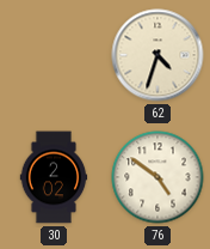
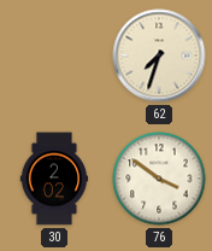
62: 4:33 -> 7:33
76: 4:51 -> 3:51
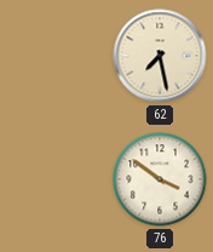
62: 7:33 -> 7:28
30: 2:02 -> none
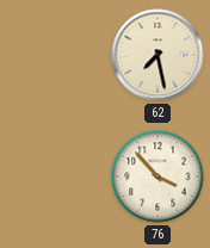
76: 3:51 -> 3:53
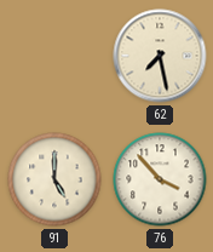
91: none -> 5:00
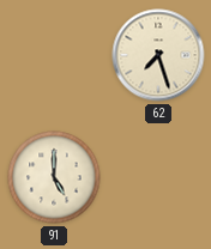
62: 7:28 -> 7:27
76: 3:53 -> none
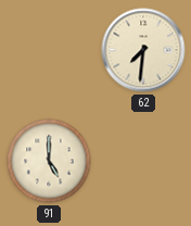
62: 7:27 -> 7:31
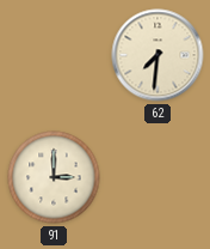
91: 5:00 -> 3:00
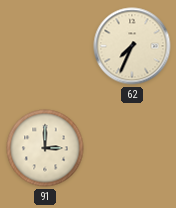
62: 7:31 -> 7:34
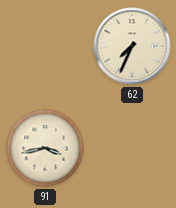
91: 3:00 -> 3:43
